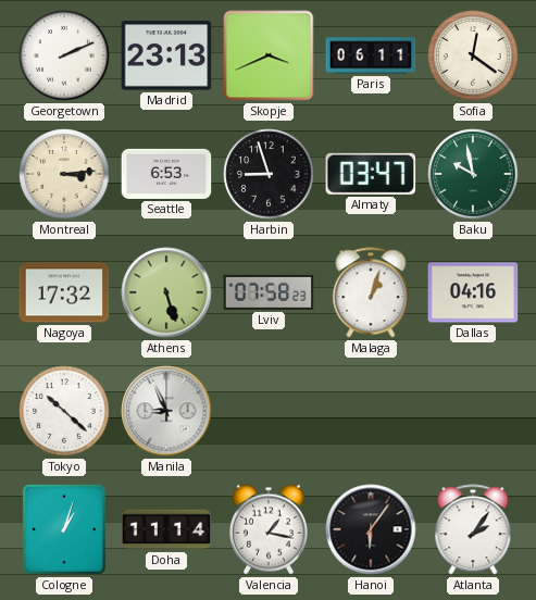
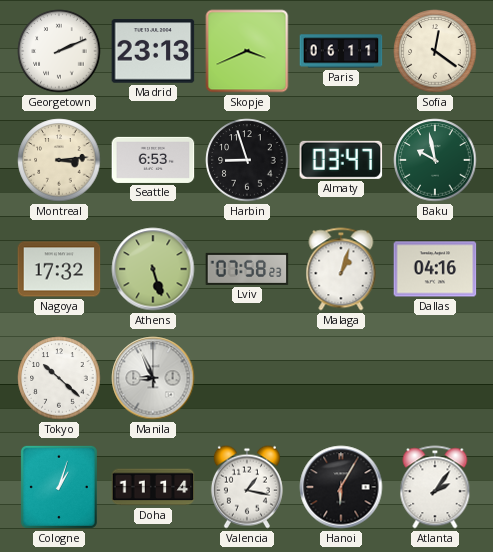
Hanoi: 6:06 -> 6:05
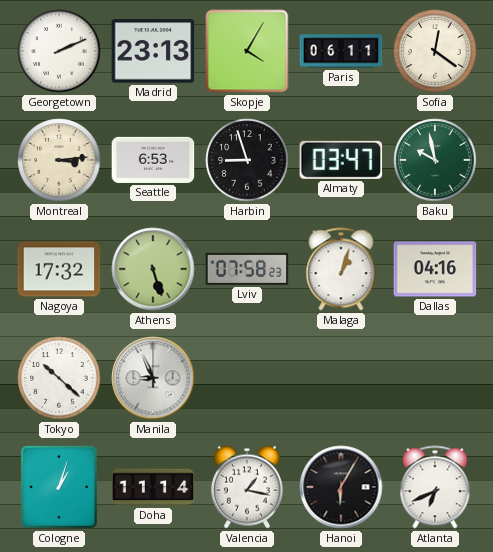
Skopje: 3:41 -> 4:05
Atlanta: 2:06 -> 6:41
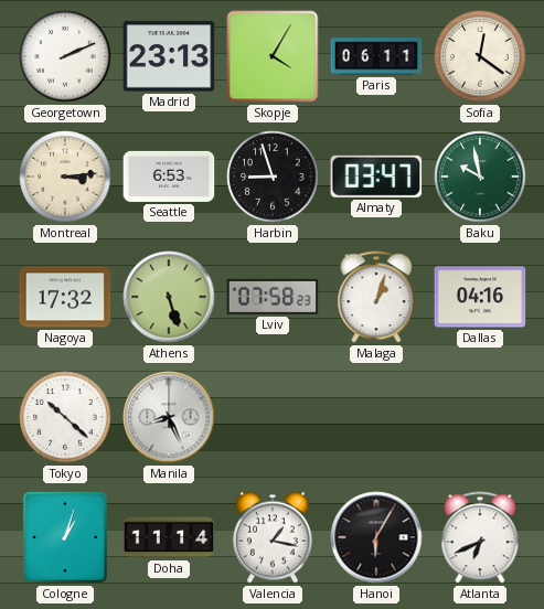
Manila: 8:56 -> 8:26
